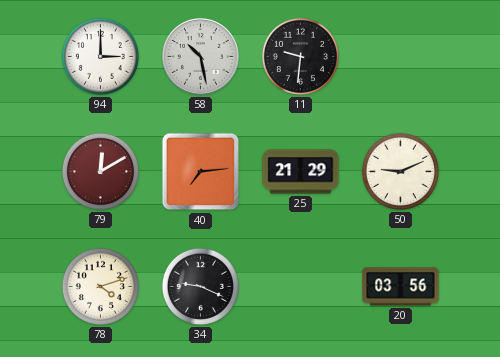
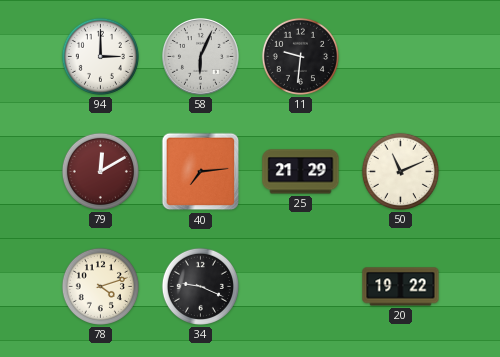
58: 10:28 -> 6:04
50: 9:11 -> 11:11
20: 03:56 -> 19:22
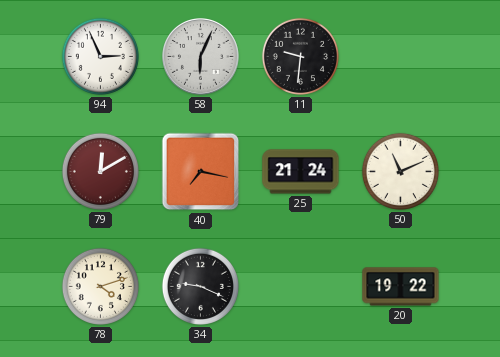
94: 3:00 -> 2:56
40: 7:14 -> 7:17
25: 21:29 -> 21:24
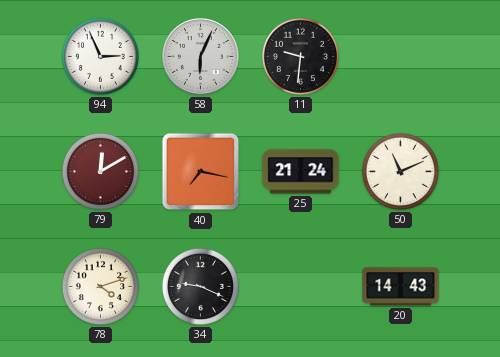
20: 19:22 -> 14:43
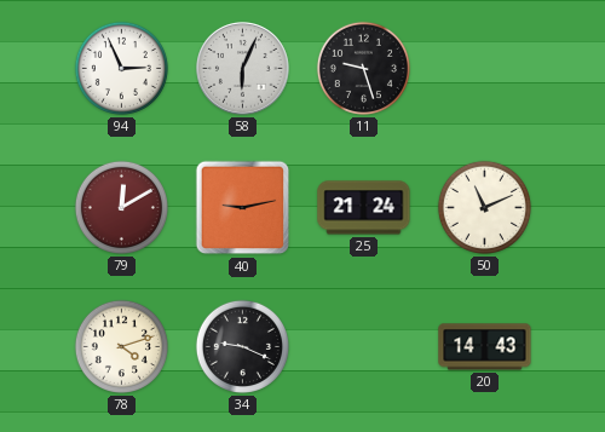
11: 9:31 -> 9:27
40: 7:17 -> 9:13
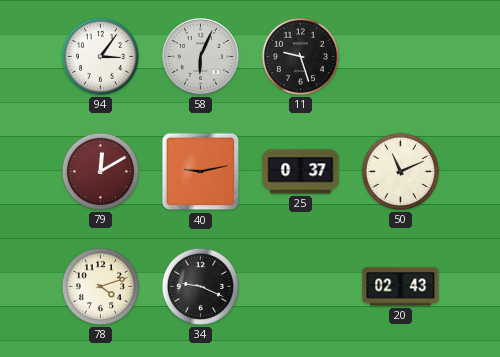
94: 2:56 -> 3:06
25: 21:24 -> 0:37
20: 14:43 -> 02:43
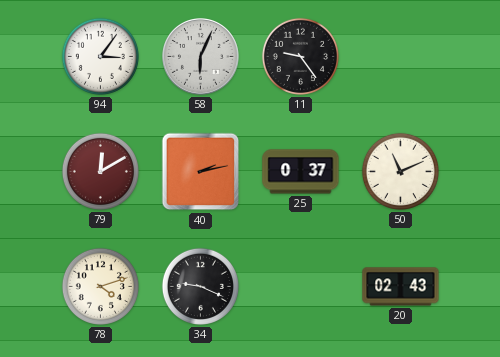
11: 9:27 -> 9:24
40: 9:13 -> 2:13
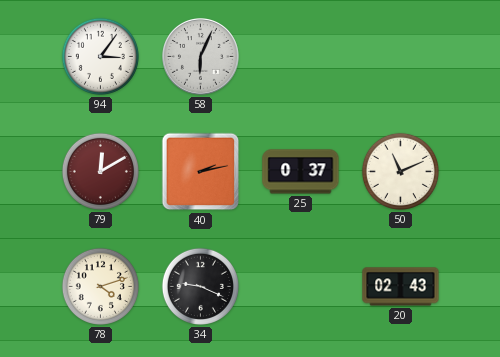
11: 9:24 -> none
